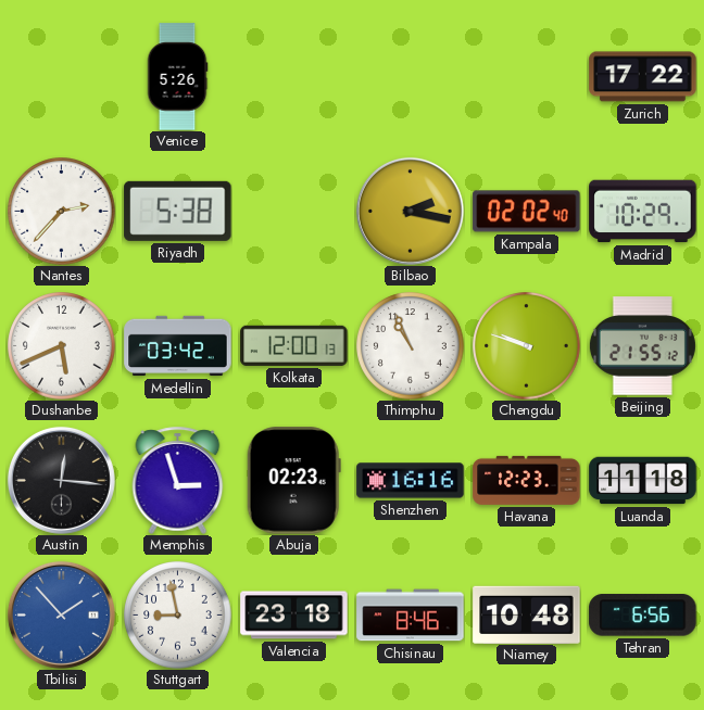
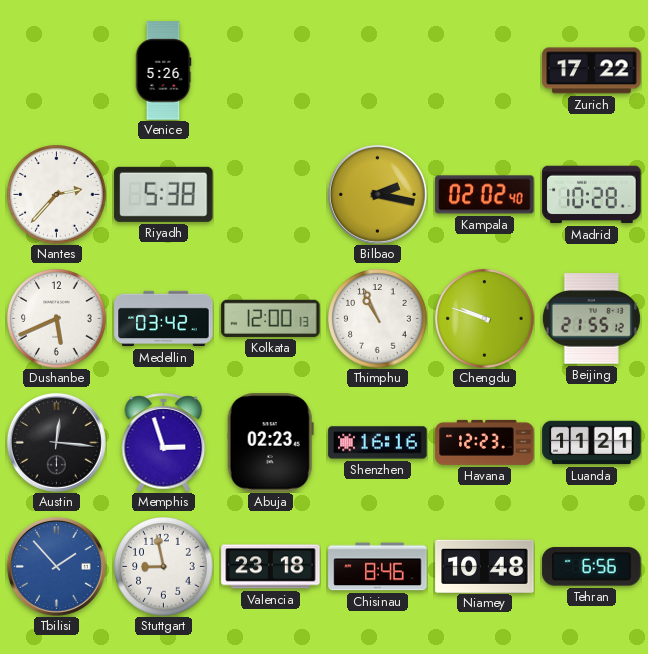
Madrid: 10:29 -> 10:28
Luanda: 11:18 -> 11:21
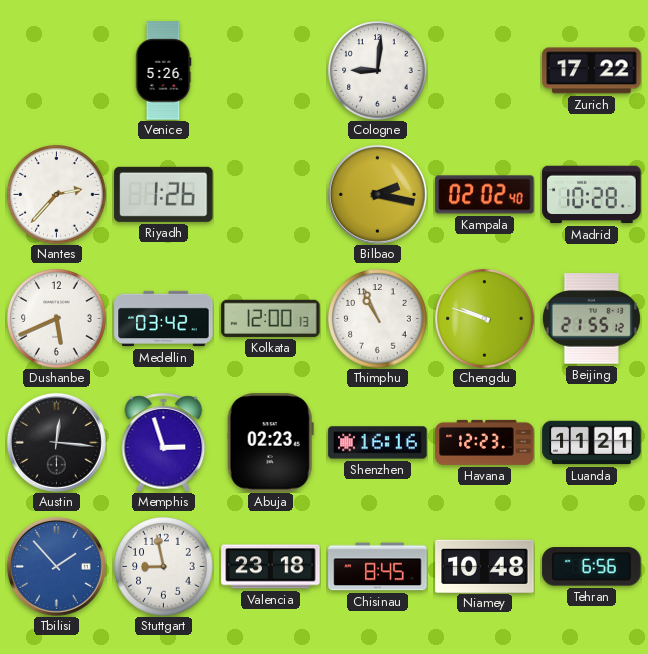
Cologne: none -> 9:01
Riyadh: 5:38 -> 1:26
Chisinau: 8:46 -> 8:45
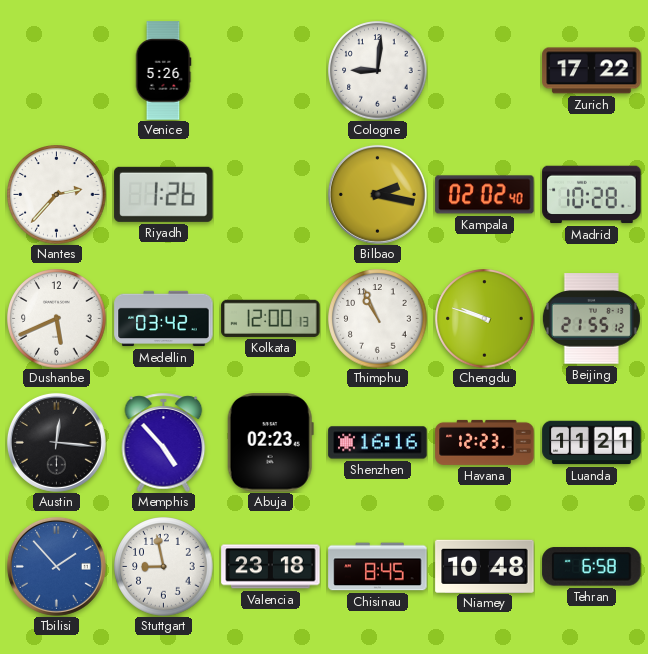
Memphis: 2:57 -> 4:53
Tehran: 6:56 -> 6:58
